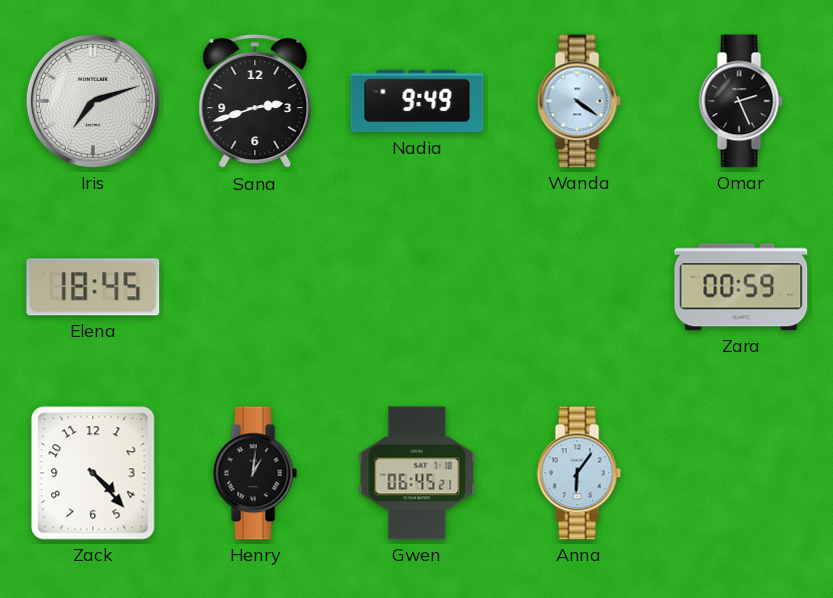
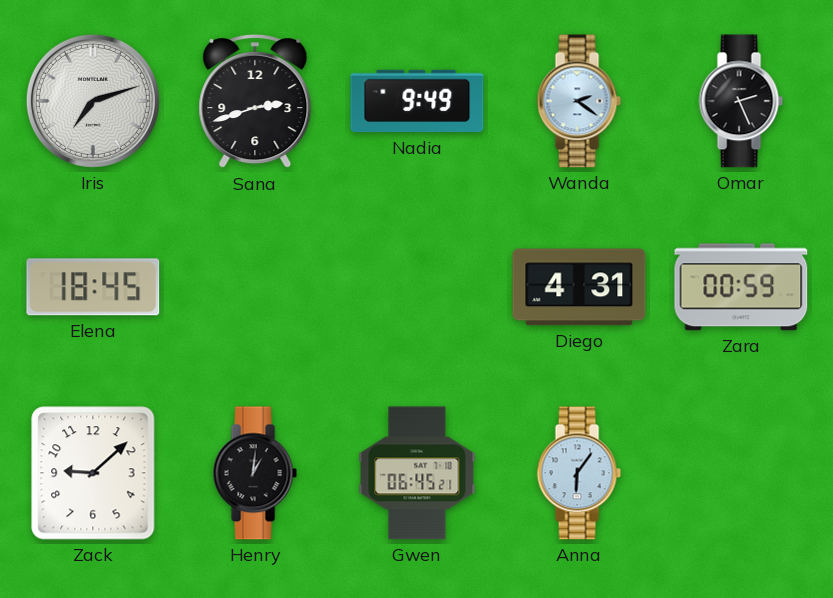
Wanda: 4:21 -> 2:21
Diego: none -> 4:31
Zack: 4:23 -> 9:08
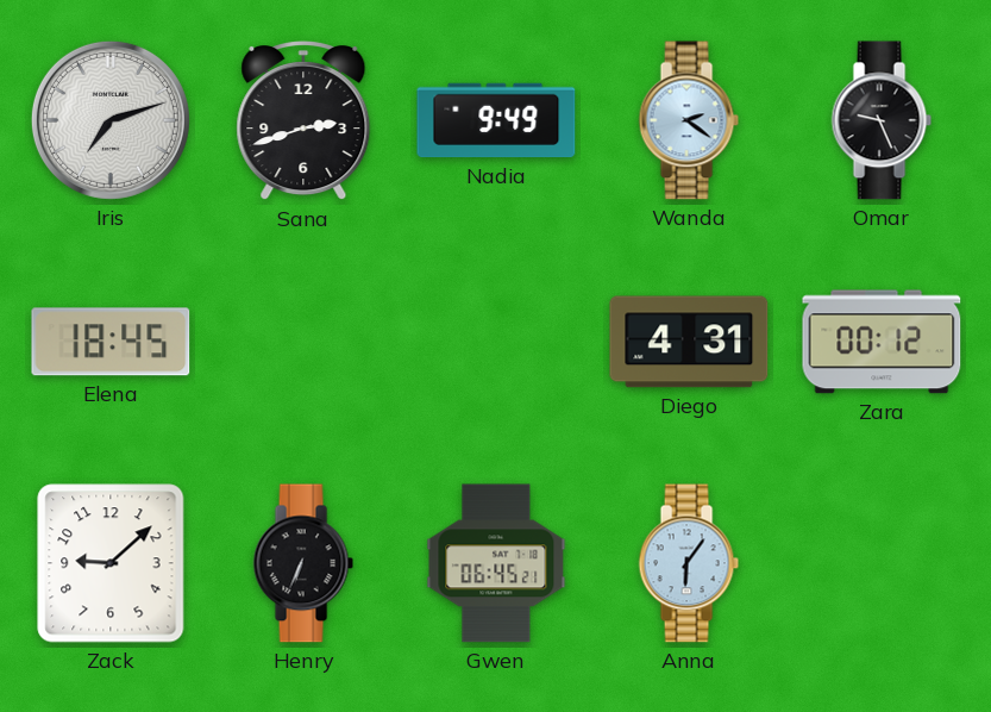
Omar: 2:26 -> 9:26
Zara: 00:59 -> 00:12
Henry: 1:01 -> 6:34
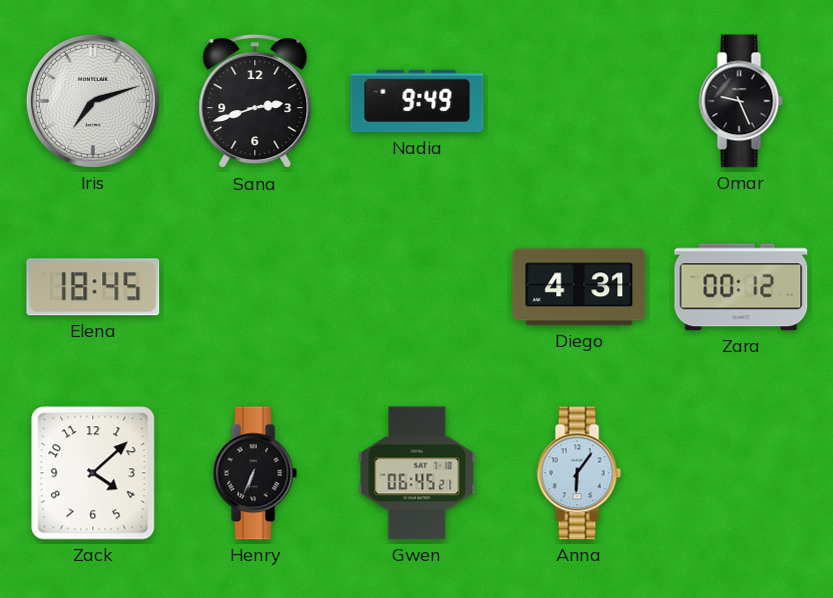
Wanda: 2:21 -> none
Zack: 9:08 -> 4:08
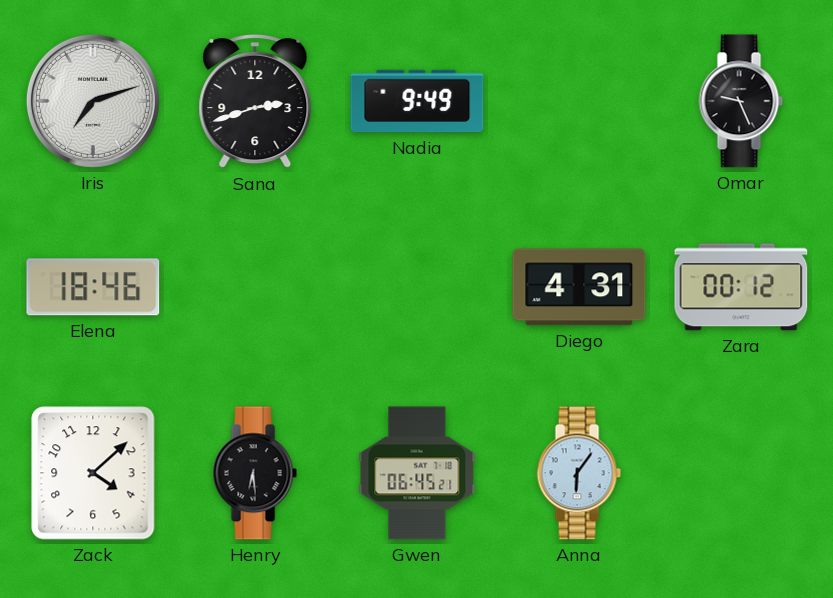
Elena: 18:45 -> 18:46
Henry: 6:34 -> 6:29
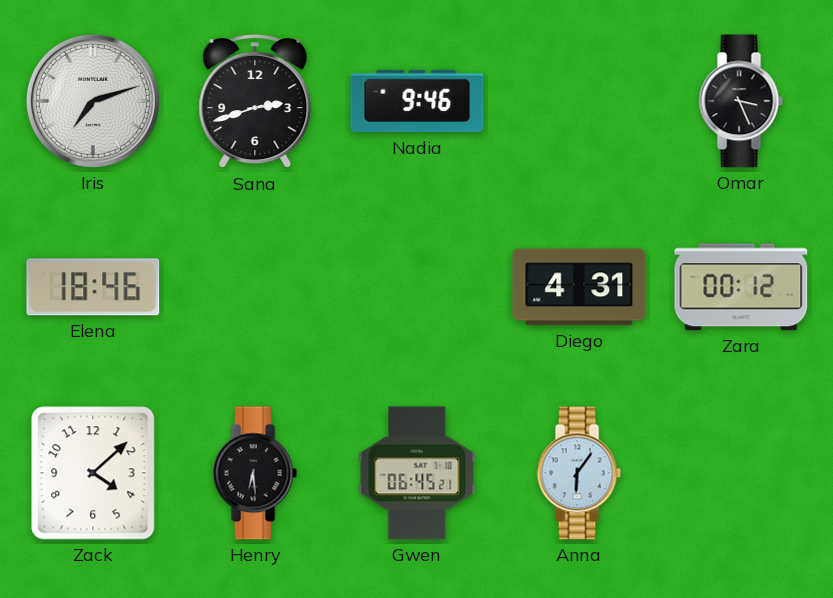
Nadia: 9:49 -> 9:46
Omar: 9:26 -> 3:26
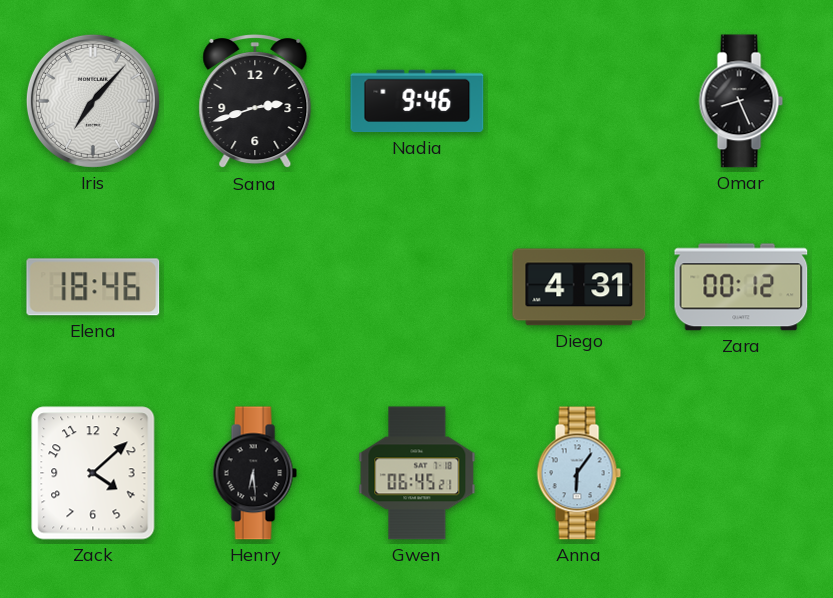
Iris: 7:12 -> 7:07
Omar: 3:26 -> 8:26
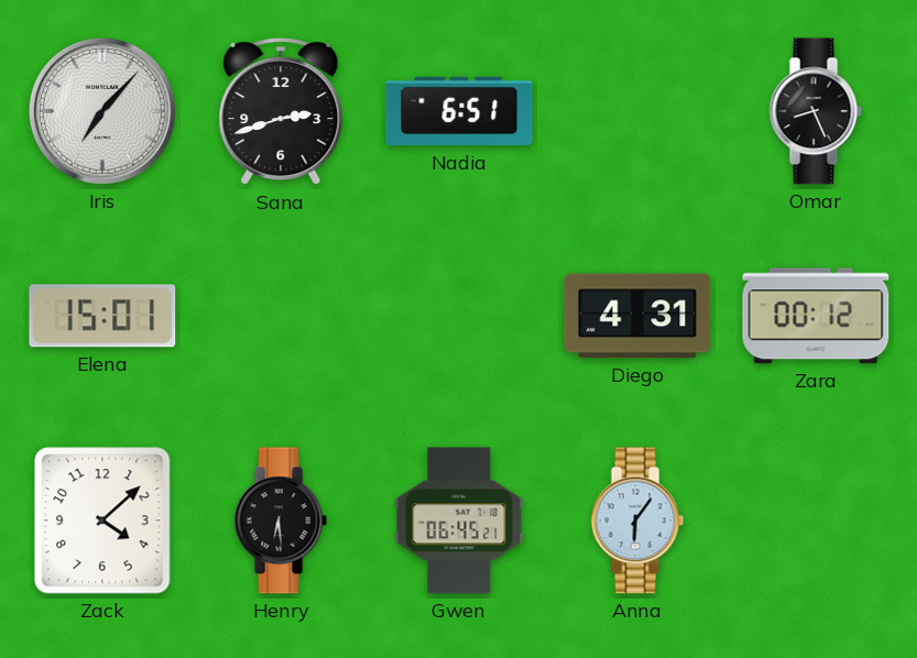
Nadia: 9:46 -> 6:51
Elena: 18:46 -> 15:01
